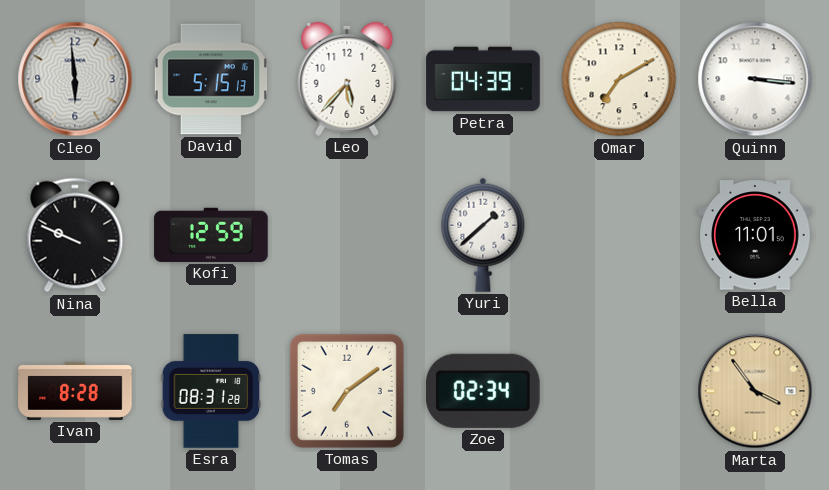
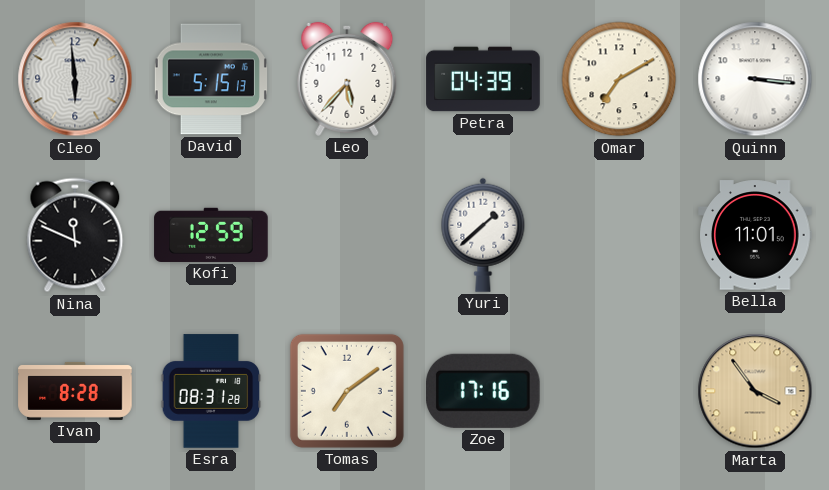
Nina: 9:49 -> 11:49
Zoe: 02:34 -> 17:16
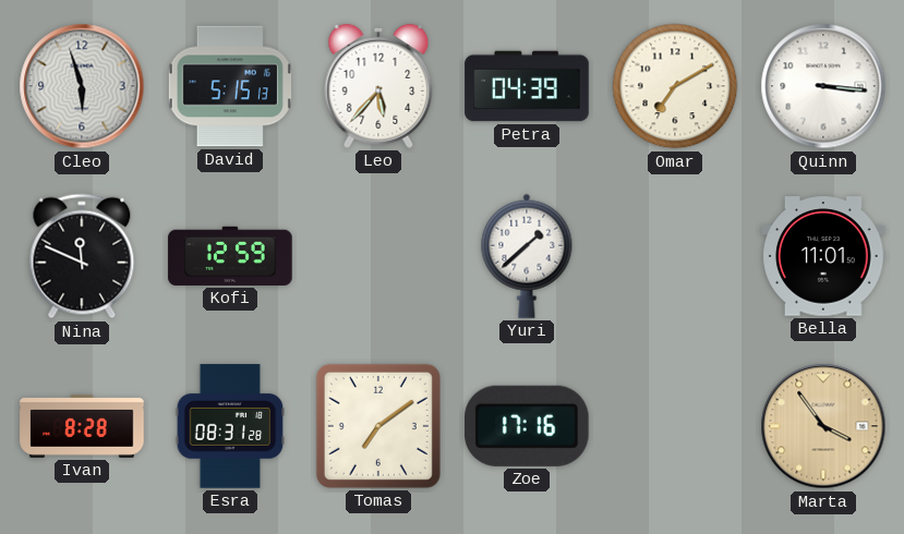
Cleo: 5:59 -> 5:57
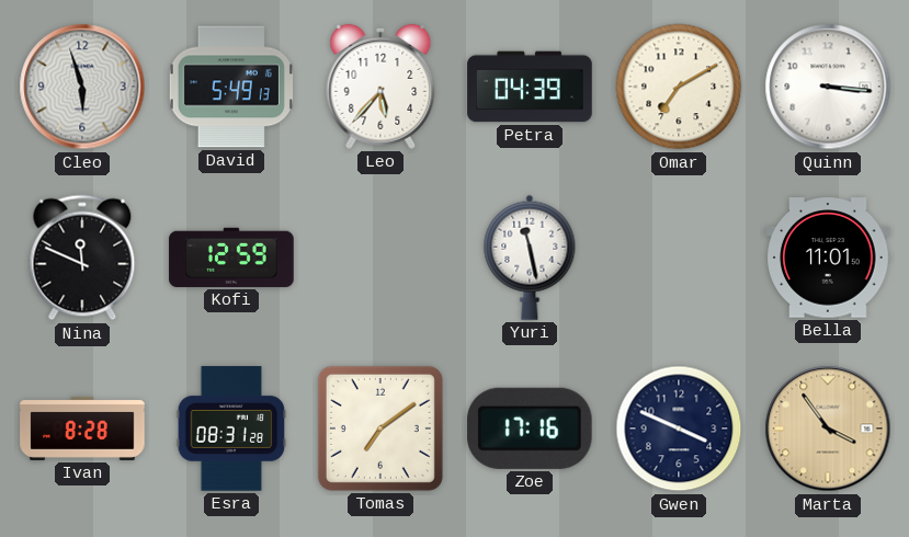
David: 5:15 -> 5:49
Yuri: 1:38 -> 11:28
Gwen: none -> 3:49
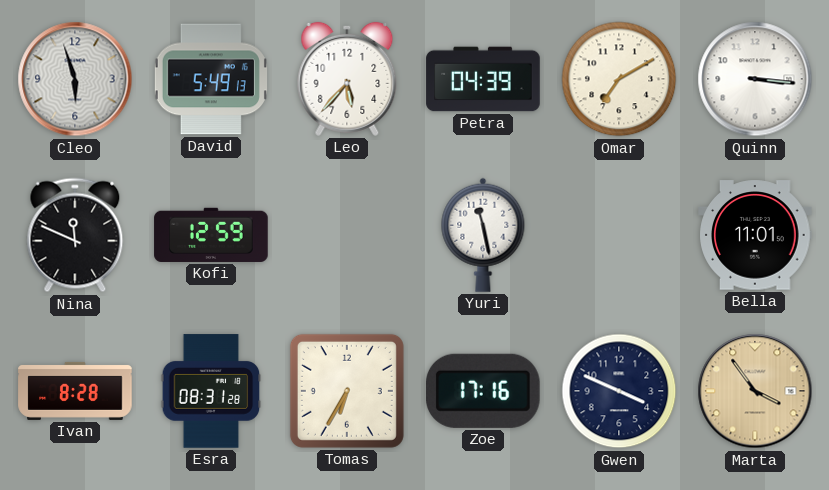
Tomas: 7:09 -> 6:35
